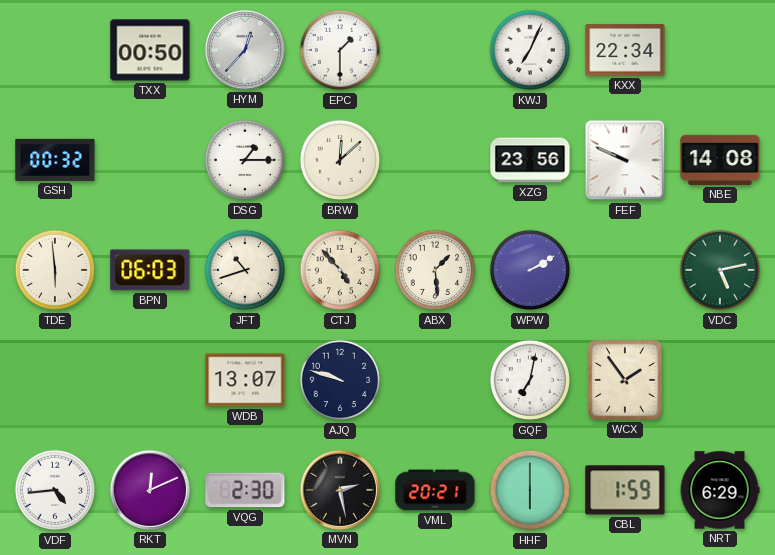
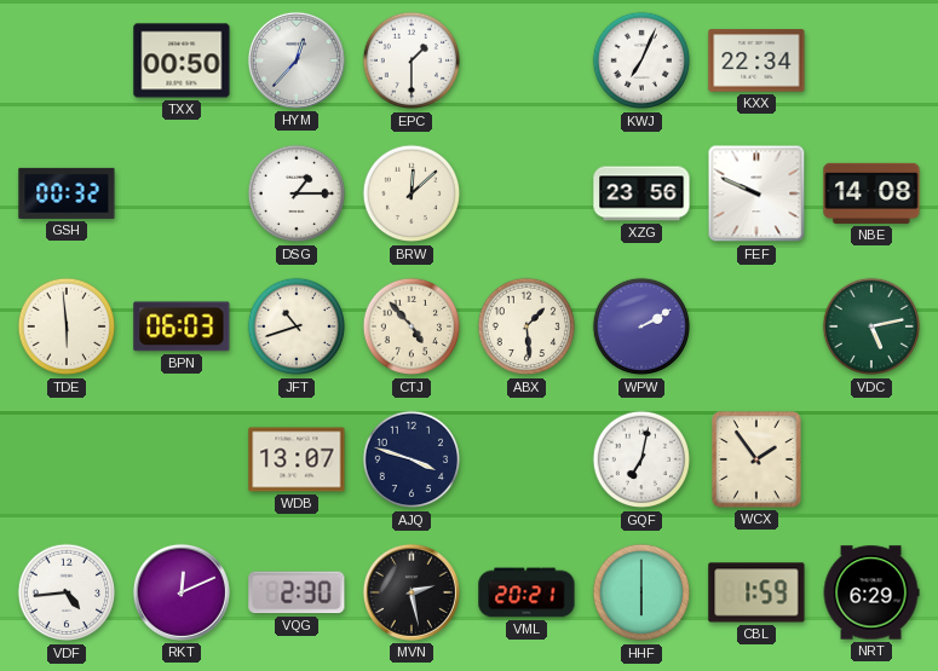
AJQ: 9:48 -> 3:48
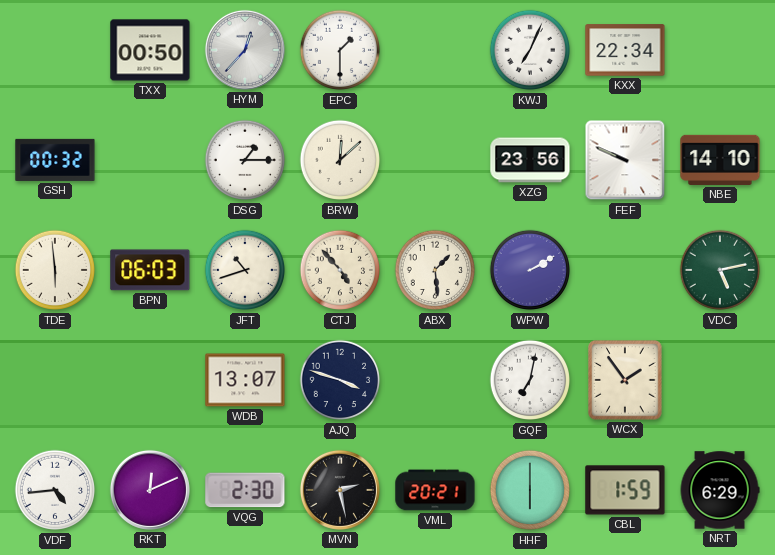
NBE: 14:08 -> 14:10
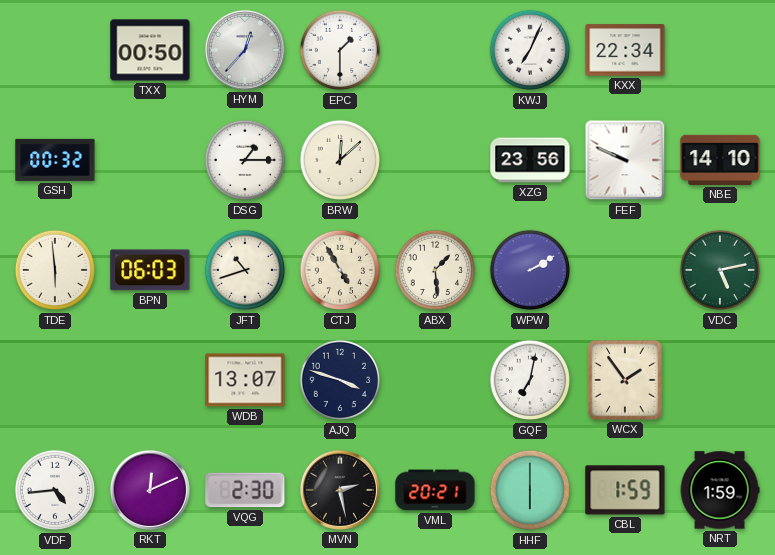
CTJ: 4:53 -> 4:55
NRT: 6:29 -> 1:59
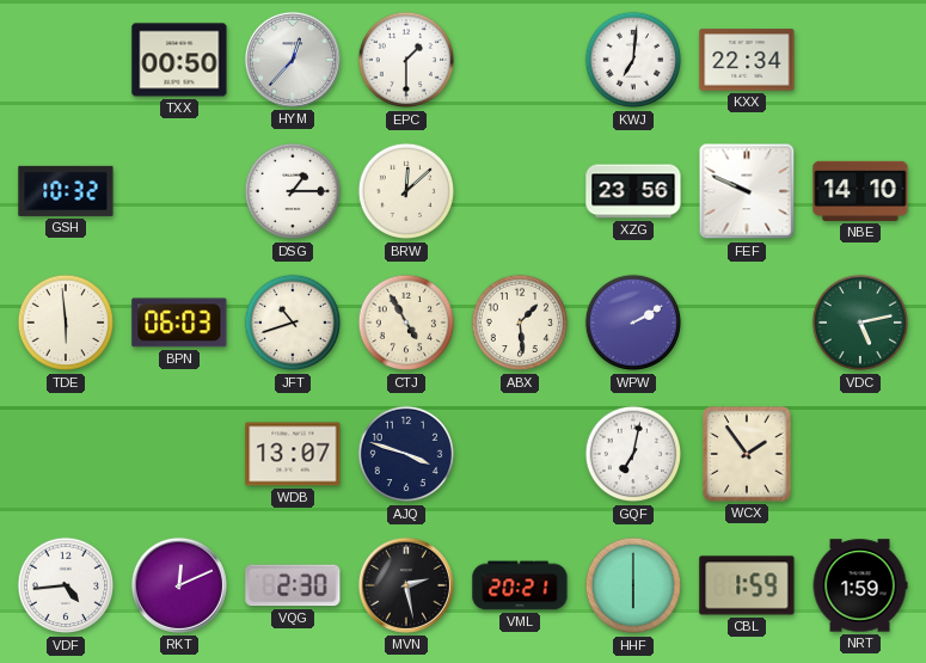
KWJ: 7:04 -> 7:01
GSH: 00:32 -> 10:32
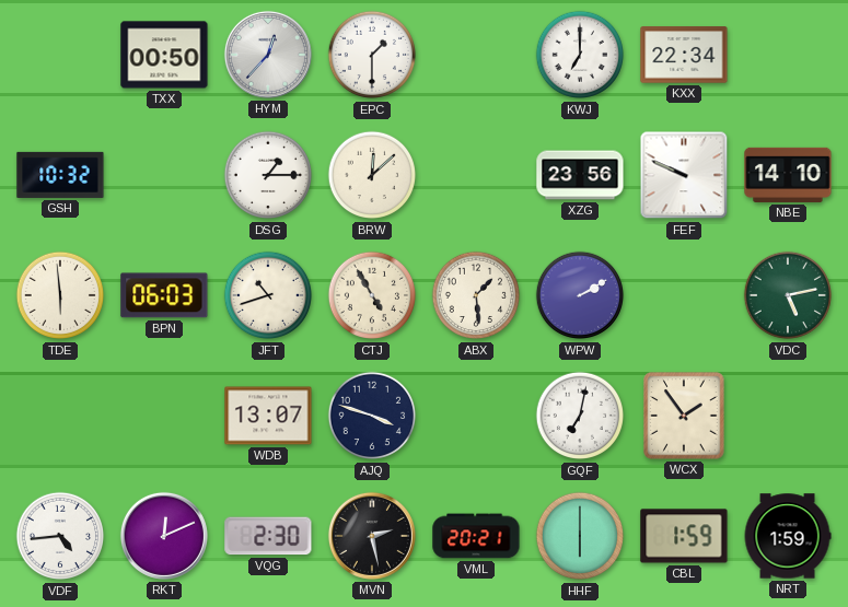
KWJ: 7:01 -> 7:00
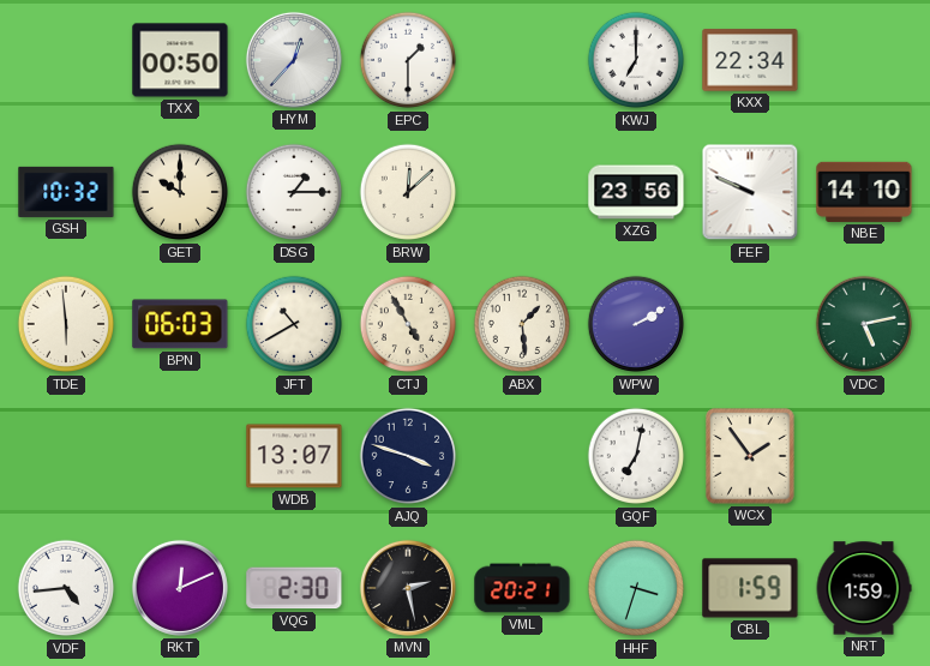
GET: none -> 10:00
JFT: 10:42 -> 10:40
HHF: 6:00 -> 3:33
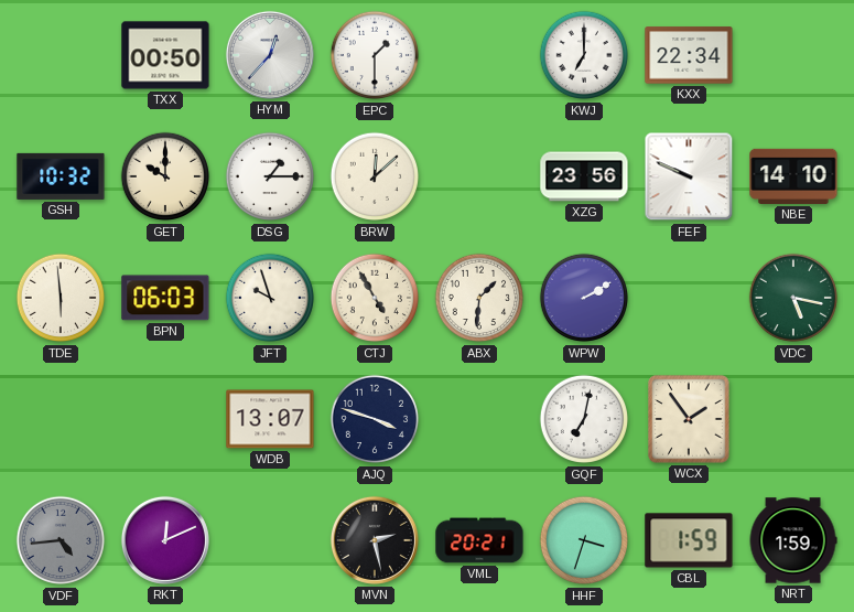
JFT: 10:40 -> 9:57
ABX: 1:29 -> 1:31
VDC: 5:13 -> 5:17
VDF dial: white -> grey
VQG: 2:30 -> none
